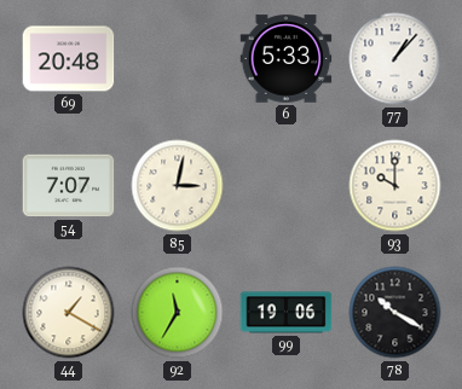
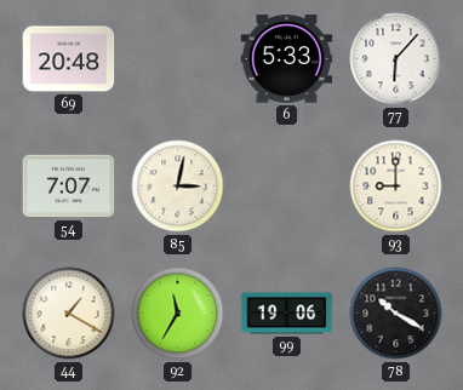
77: 1:07 -> 6:07
93: 10:00 -> 9:00
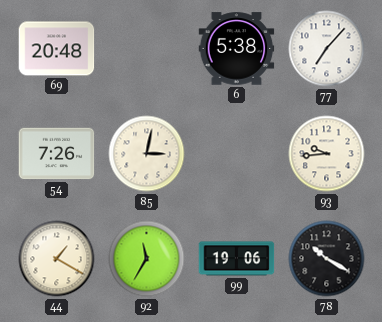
6: 5:33 -> 5:38
77: 6:07 -> 7:07
54: 7:07 -> 7:26
93: 9:00 -> 9:44
